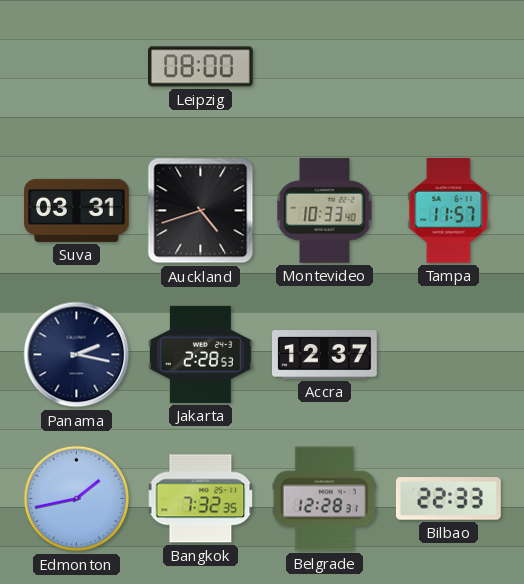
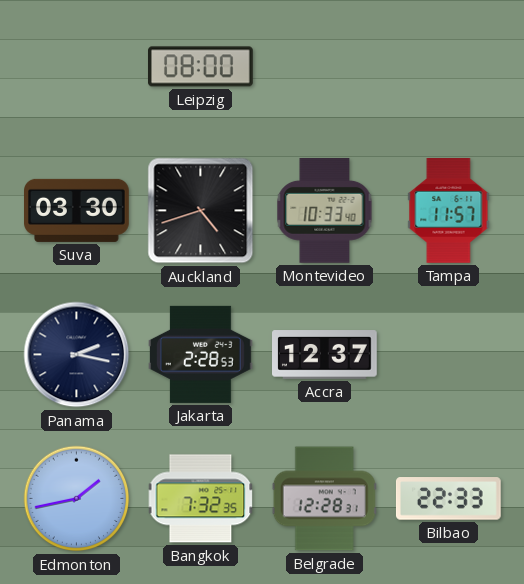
Suva: 03:31 -> 03:30
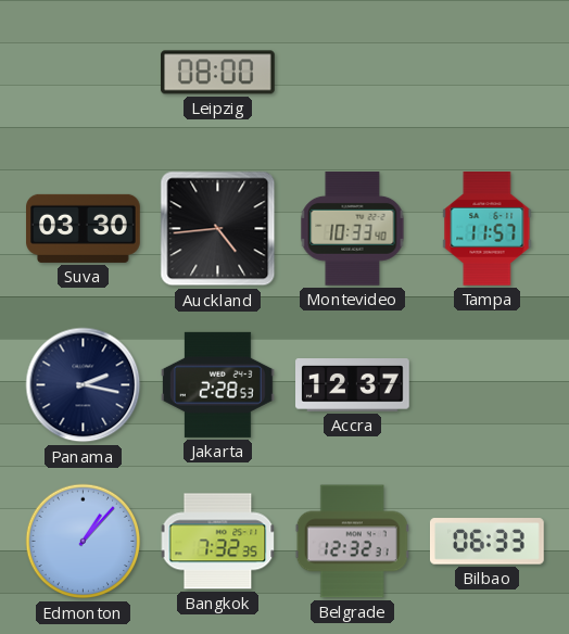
Auckland: 4:42 -> 4:44
Edmonton: 1:43 -> 1:07
Belgrade: 12:28 -> 12:32
Bilbao: 22:33 -> 06:33
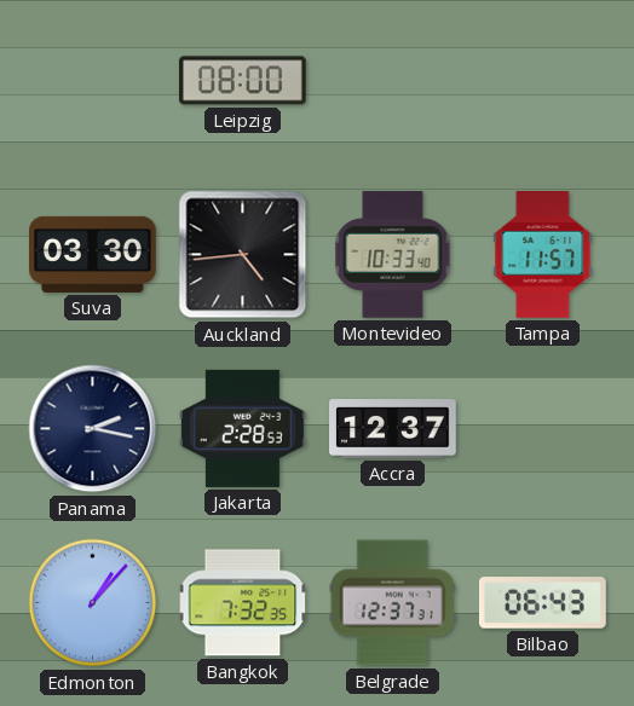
Belgrade: 12:32 -> 12:37
Bilbao: 06:33 -> 06:43
